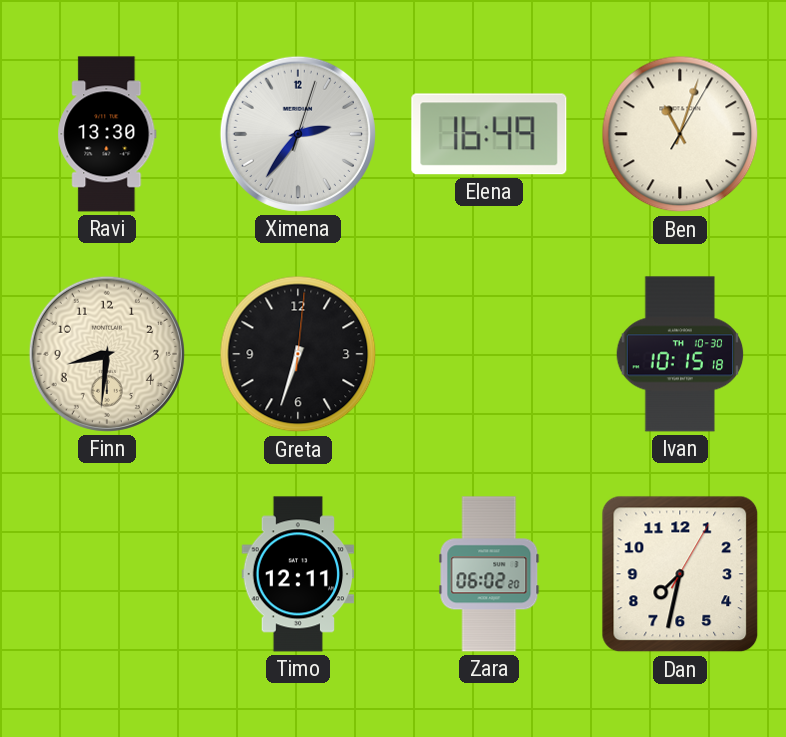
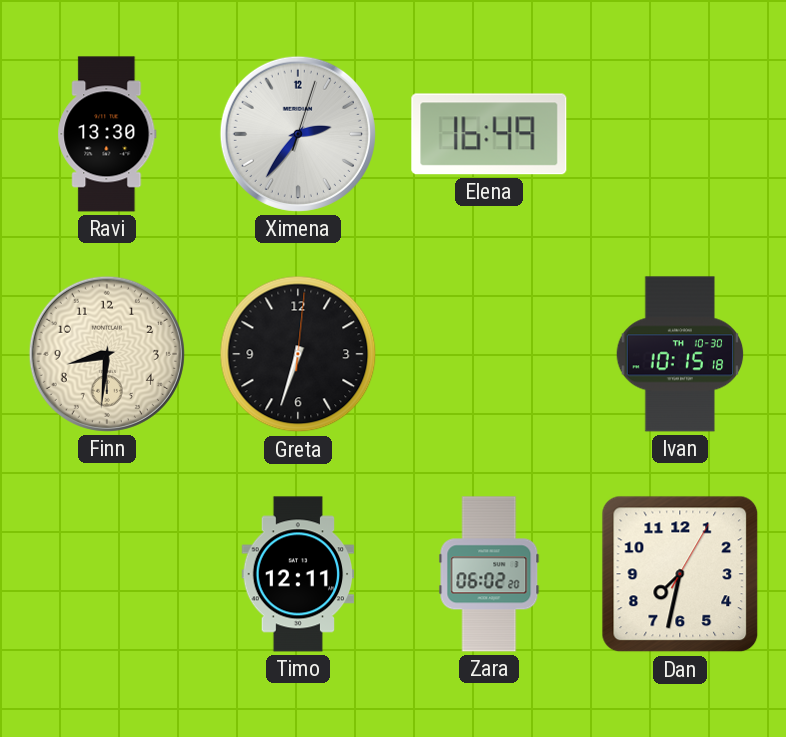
Ben: 11:03 -> none
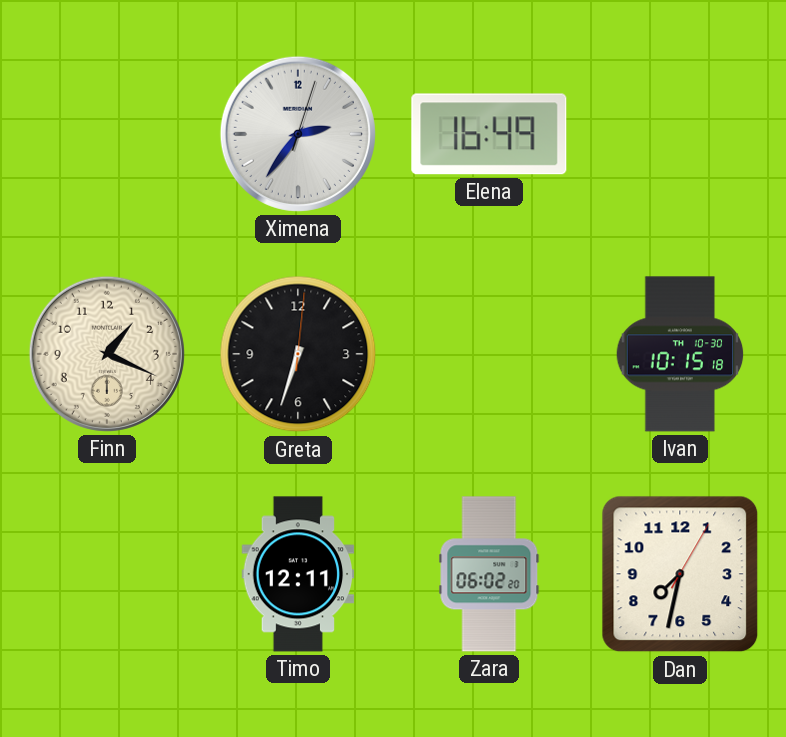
Ravi: 13:30 -> none
Finn: 8:31 -> 1:19
